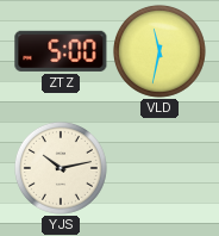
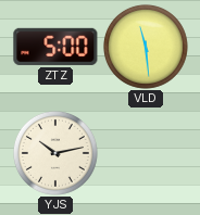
VLD: 11:32 -> 11:29
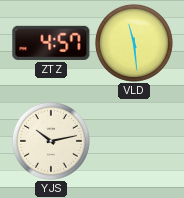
ZTZ: 5:00 -> 4:57
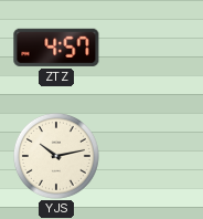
VLD: 11:29 -> none
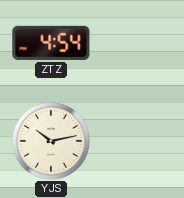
ZTZ: 4:57 -> 4:54
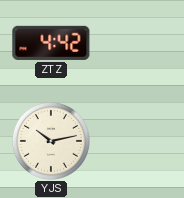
ZTZ: 4:54 -> 4:42
